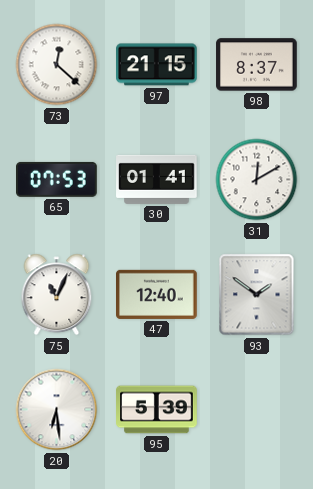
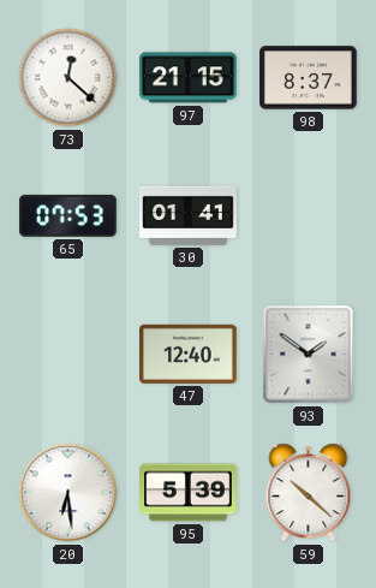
31: 12:10 -> none
75: 11:04 -> none
59: none -> 10:22
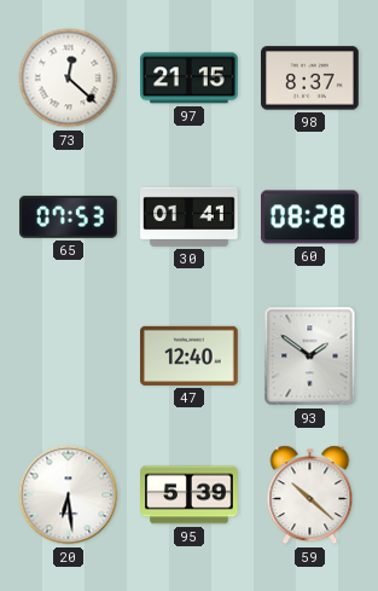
60: none -> 08:28
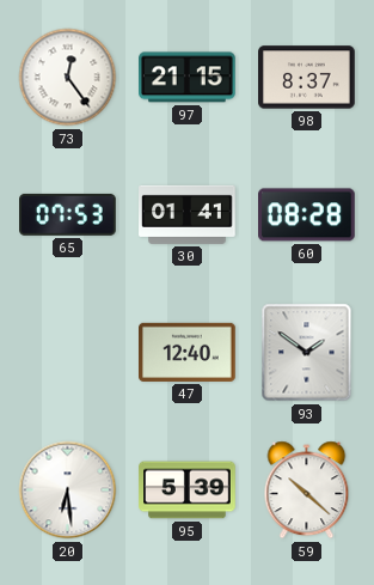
73: 12:22 -> 12:24
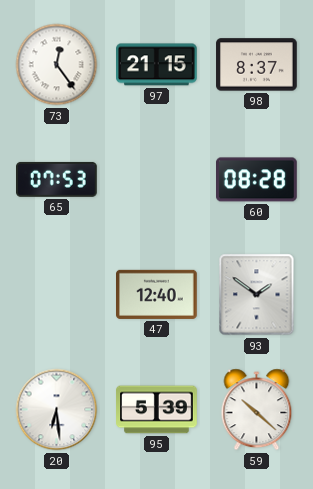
30: 01:41 -> none
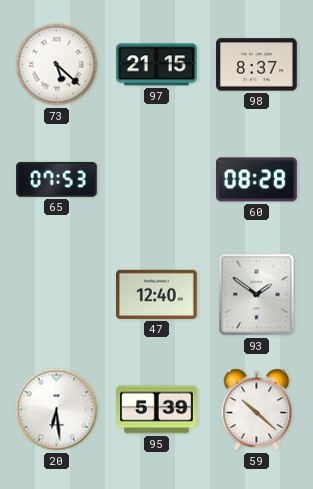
73: 12:24 -> 5:22
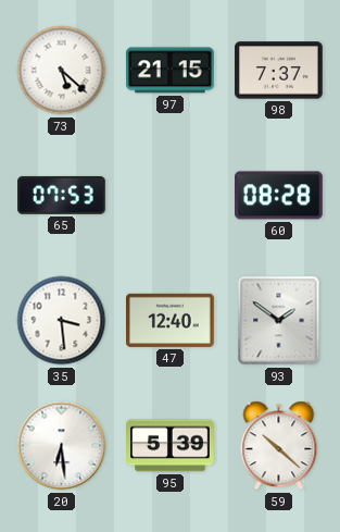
98: 8:37 -> 7:37
35: none -> 3:29
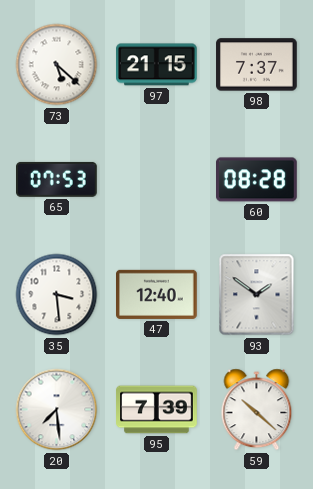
20: 6:29 -> 7:29
95: 5:39 -> 7:39
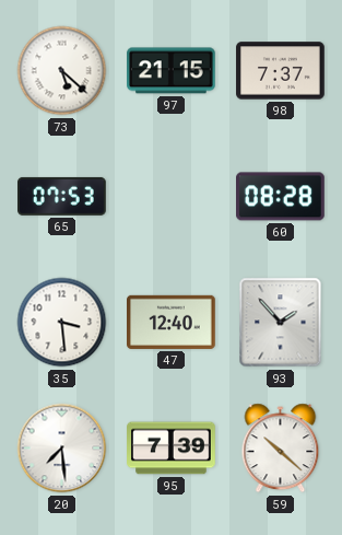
93: 1:51 -> 1:53
